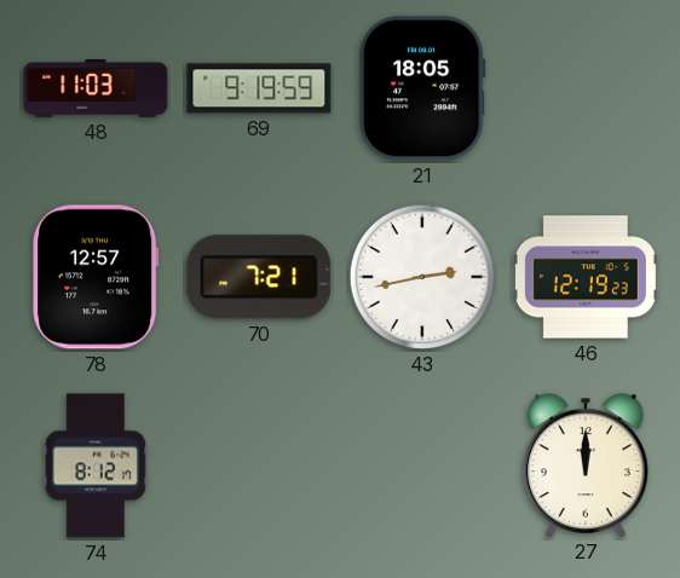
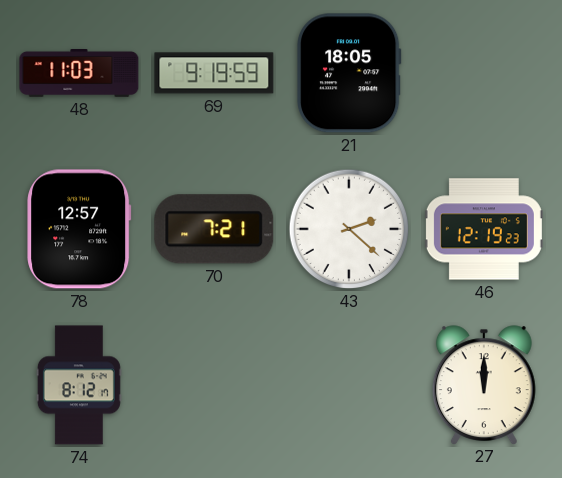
43: 2:43 -> 2:22
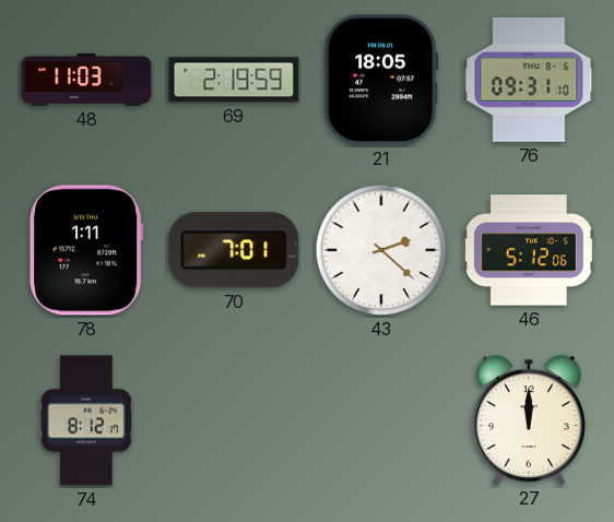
69: 9:19 -> 2:19
76: none -> 09:31
78: 12:57 -> 1:11
70: 7:21 -> 7:01
46: 12:19 -> 5:12
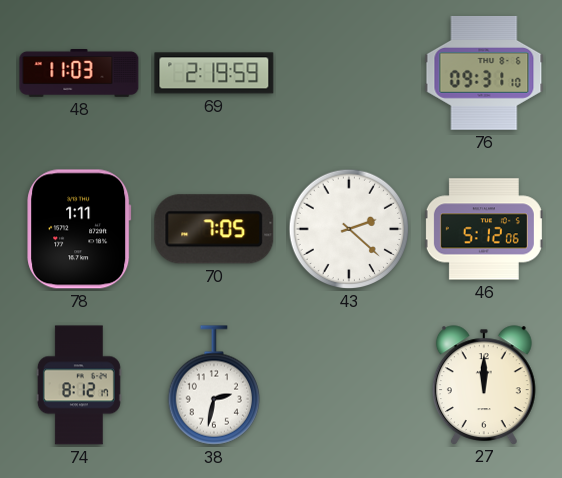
21: 18:05 -> none
70: 7:01 -> 7:05
38: none -> 2:32
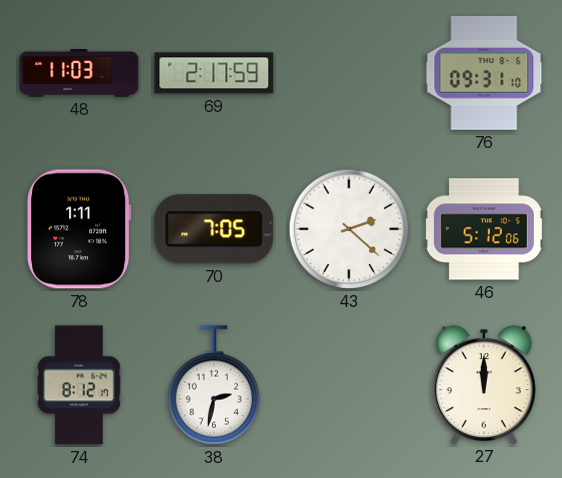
69: 2:19 -> 2:17
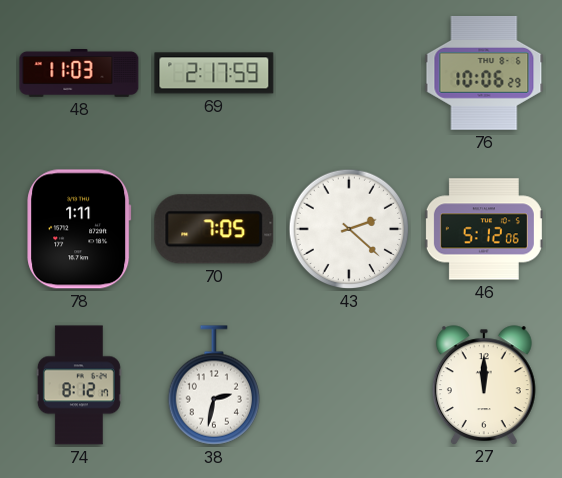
76: 09:31 -> 10:06
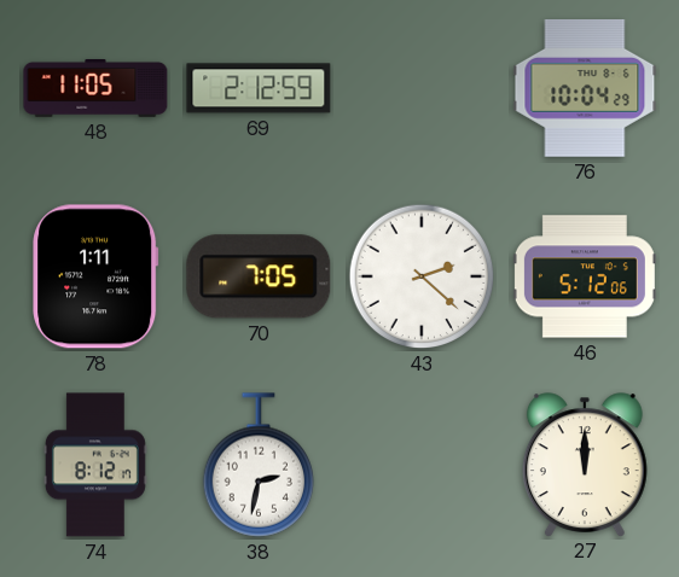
48: 11:03 -> 11:05
69: 2:17 -> 2:12
76: 10:06 -> 10:04
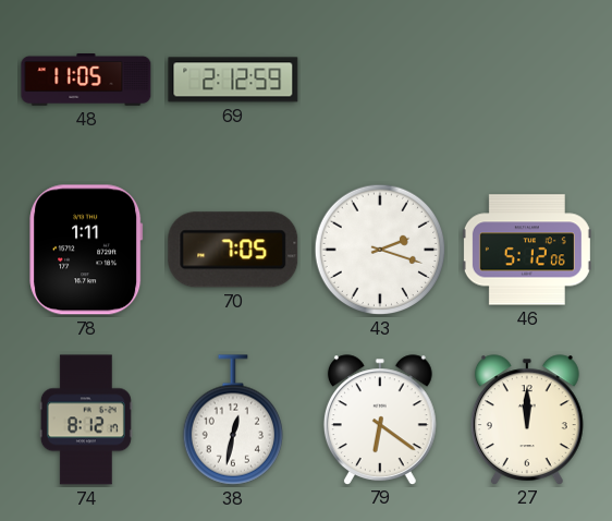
76: 10:04 -> none
43: 2:22 -> 2:18
38: 2:32 -> 12:32
79: none -> 6:21
